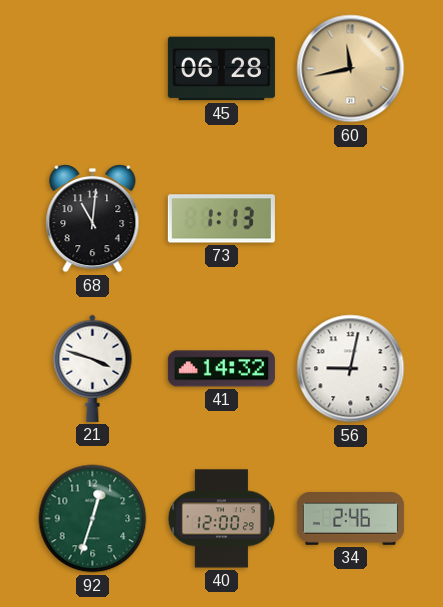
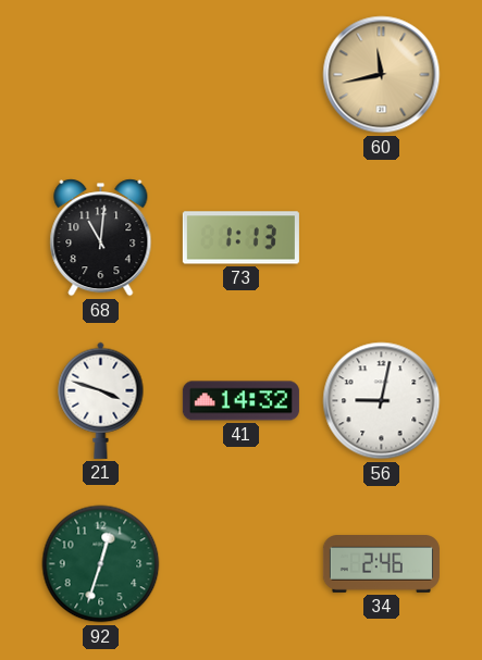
45: 06:28 -> none
40: 12:00 -> none
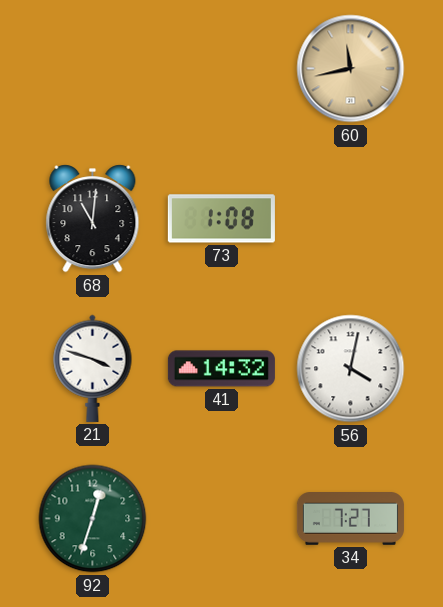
73: 1:13 -> 1:08
56: 9:02 -> 4:02
34: 2:46 -> 7:27
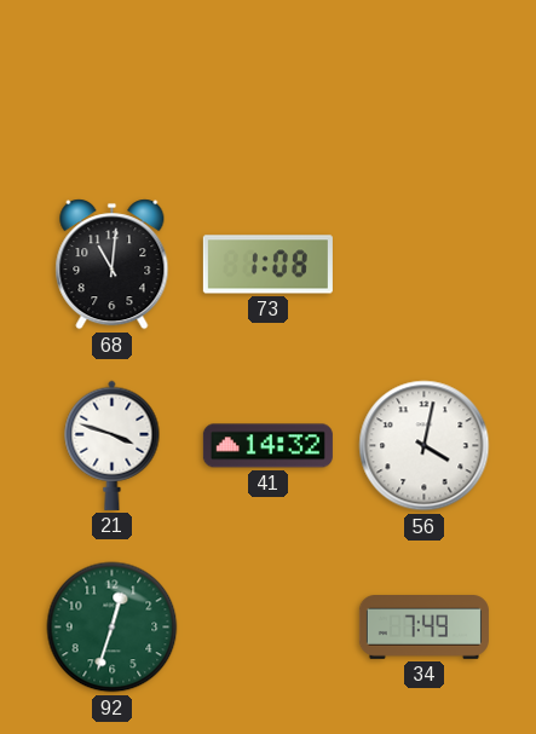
60: 11:43 -> none
34: 7:27 -> 7:49
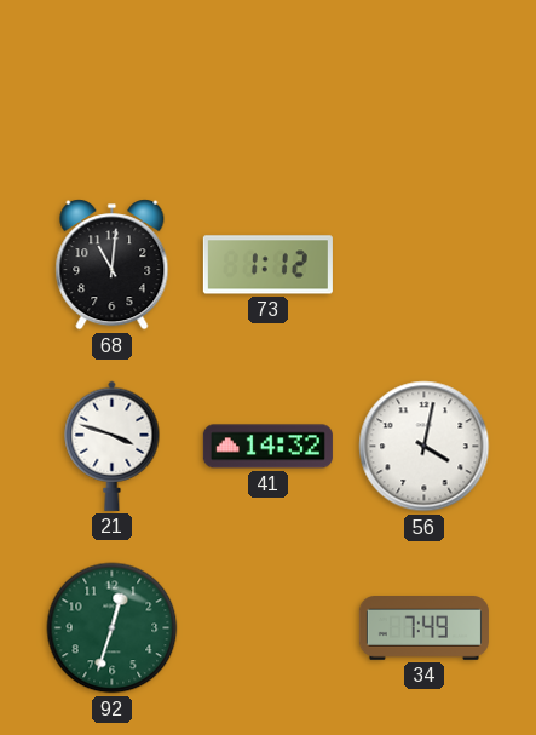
73: 1:08 -> 1:12
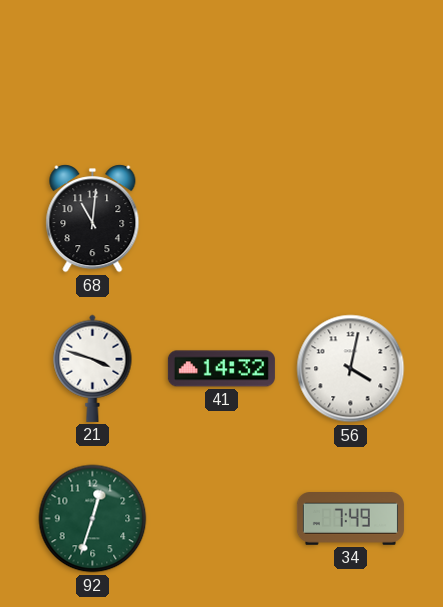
73: 1:12 -> none
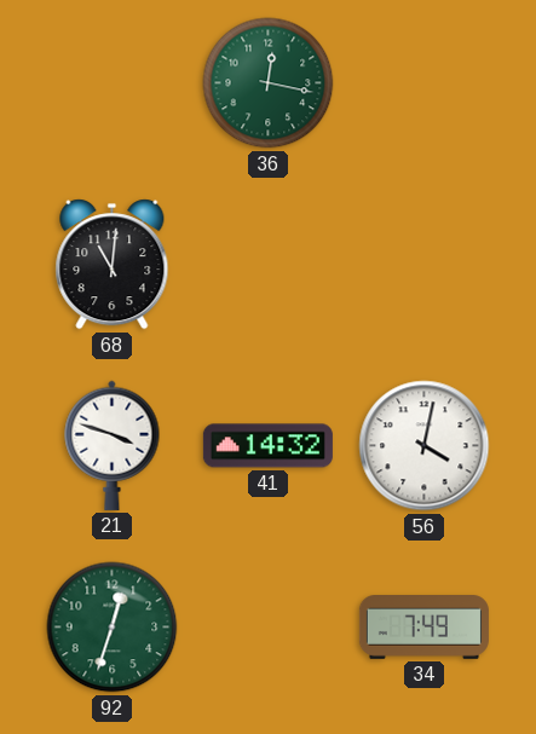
36: none -> 12:17
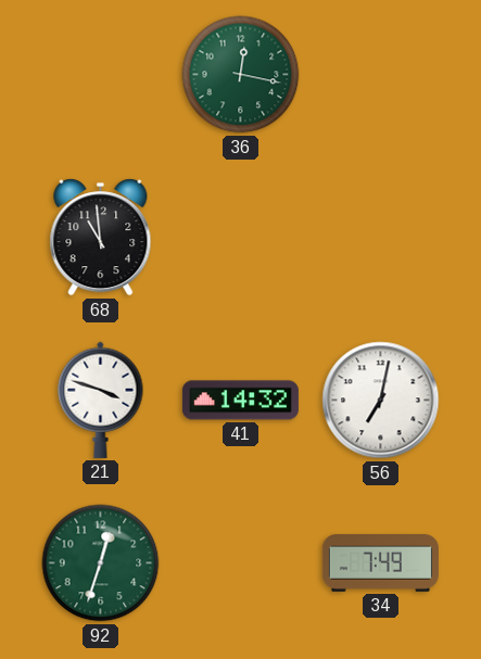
68: 11:01 -> 10:59
56: 4:02 -> 7:02
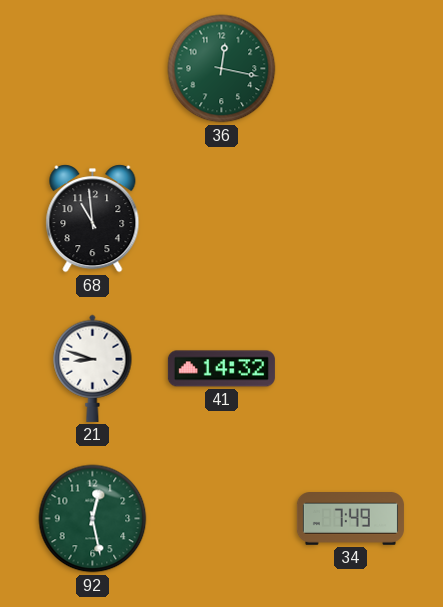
21: 3:48 -> 8:48
56: 7:02 -> none
92: 12:33 -> 12:28
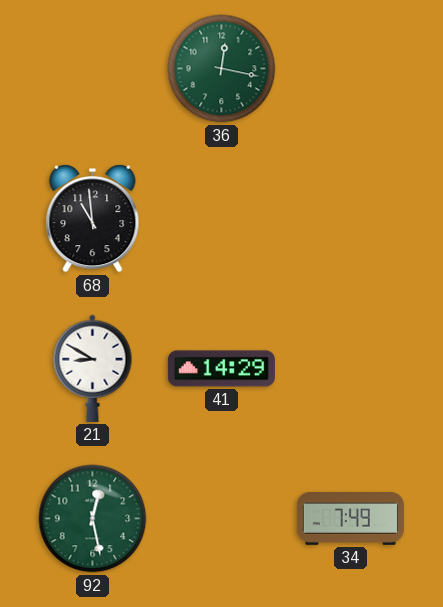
21: 8:48 -> 8:50
41: 14:32 -> 14:29
